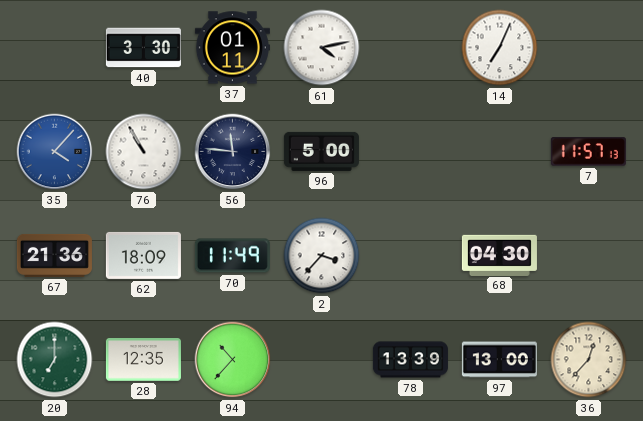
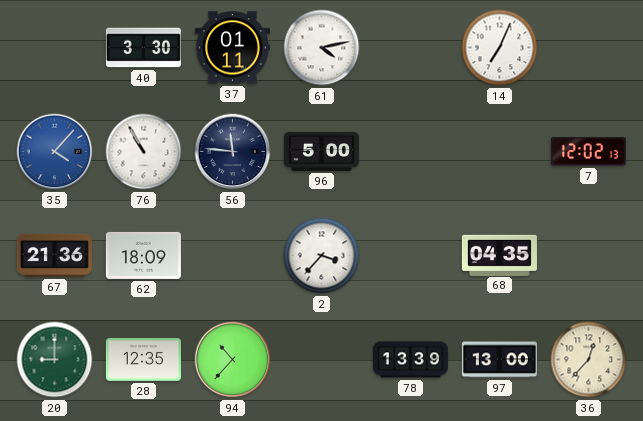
7: 11:57 -> 12:02
70: 11:49 -> none
68: 04:30 -> 04:35
20: 7:00 -> 9:00
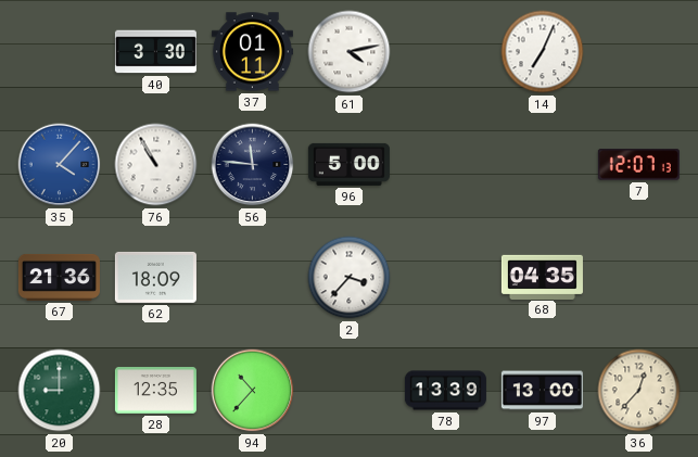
7: 12:02 -> 12:07
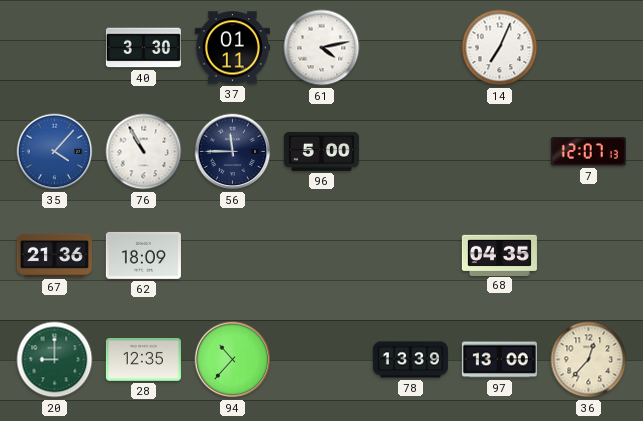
56: 11:46 -> 11:45
2: 3:37 -> none
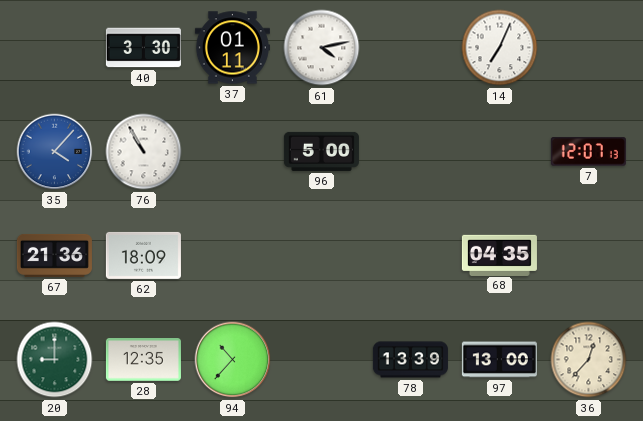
56: 11:45 -> none
